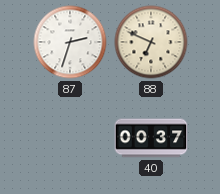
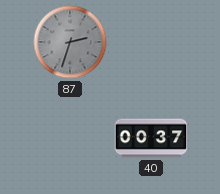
87 dial: white -> grey
88: 6:49 -> none
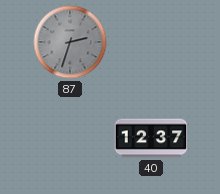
40: 00:37 -> 12:37
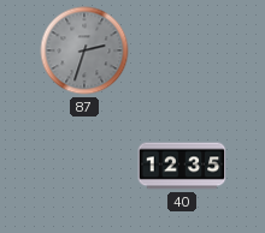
40: 12:37 -> 12:35
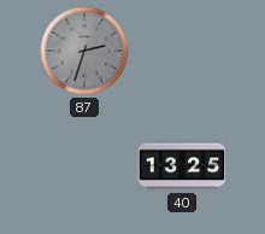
40: 12:35 -> 13:25
